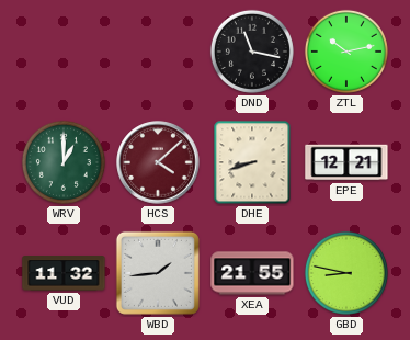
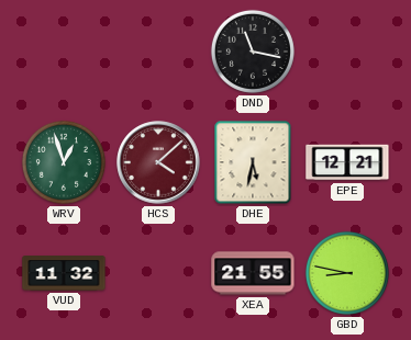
ZTL: 10:13 -> none
WRV: 1:00 -> 12:57
DHE: 8:42 -> 5:32
WBD: 1:44 -> none
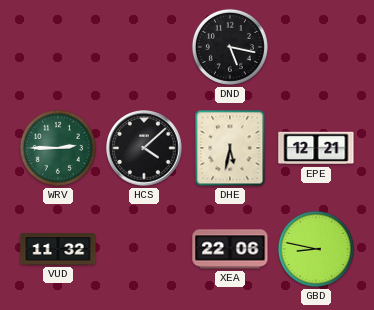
DND: 11:17 -> 5:17
WRV: 12:57 -> 2:45
HCS dial: burgundy -> black
XEA: 21:55 -> 22:06
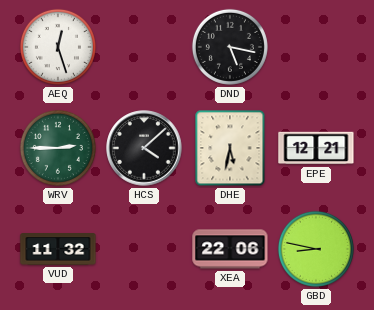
AEQ: none -> 12:27
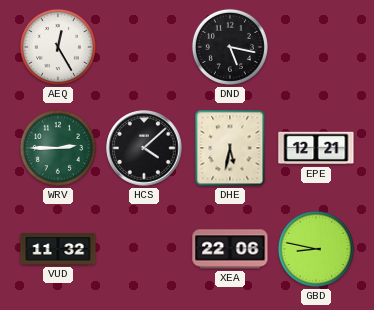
AEQ: 12:27 -> 12:25
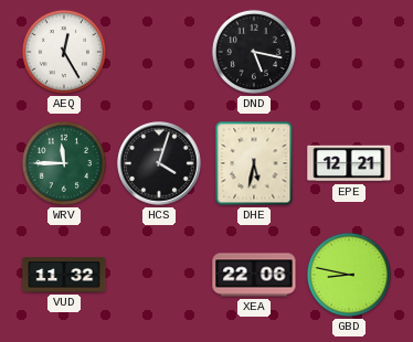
WRV: 2:45 -> 11:45
HCS: 4:08 -> 4:03
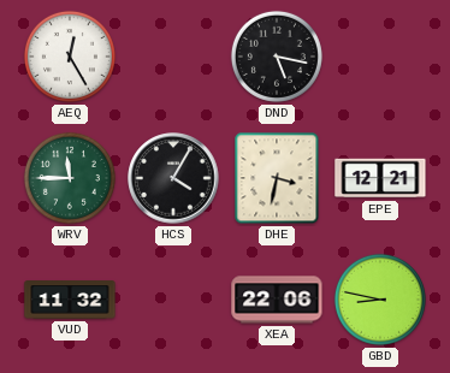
HCS: 4:03 -> 4:05
DHE: 5:32 -> 3:32
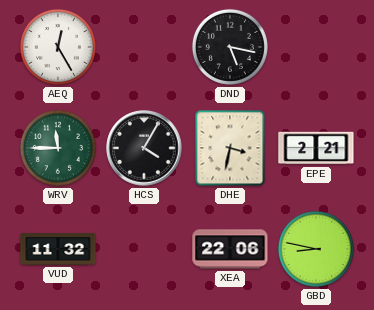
EPE: 12:21 -> 2:21
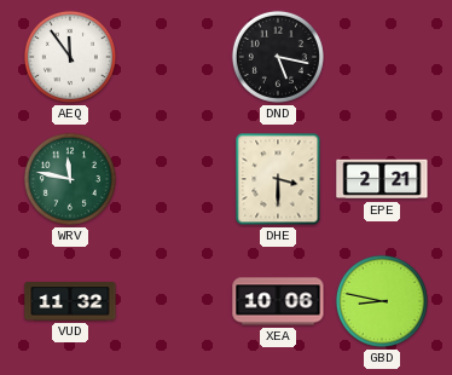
AEQ: 12:25 -> 11:54
WRV: 11:45 -> 11:47
HCS: 4:05 -> none
DHE: 3:32 -> 3:30
XEA: 22:06 -> 10:06
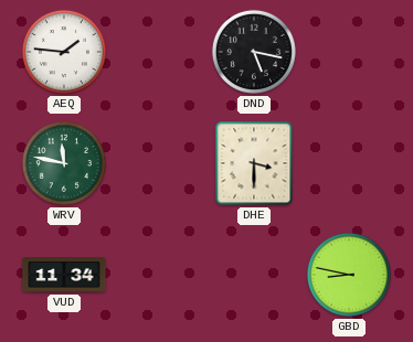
AEQ: 11:54 -> 1:46
EPE: 2:21 -> none
VUD: 11:32 -> 11:34
XEA: 10:06 -> none
